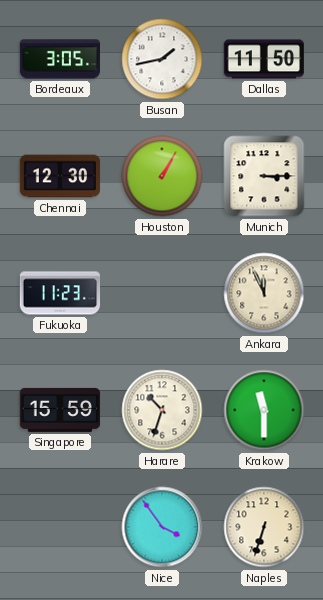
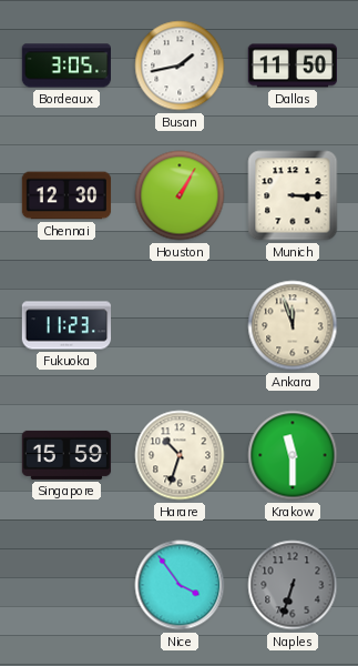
Ankara: 11:56 -> 11:57
Naples dial: cream -> grey
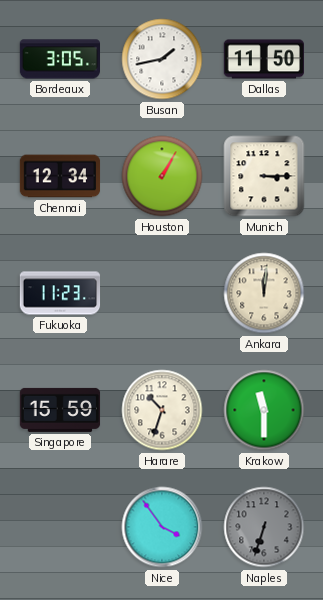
Chennai: 12:30 -> 12:34
Ankara: 11:57 -> 12:01
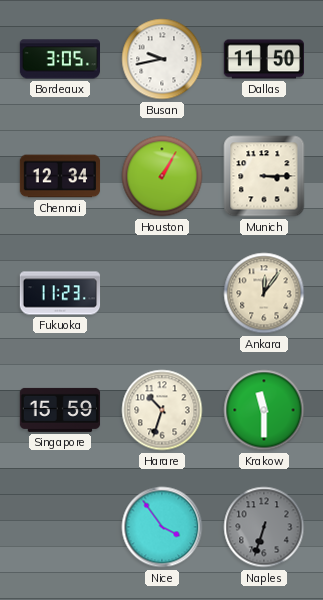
Busan: 1:43 -> 9:43
Ankara: 12:01 -> 12:06
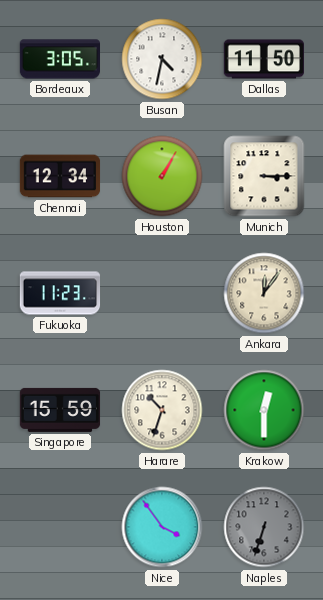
Busan: 9:43 -> 4:32
Krakow: 11:30 -> 12:30
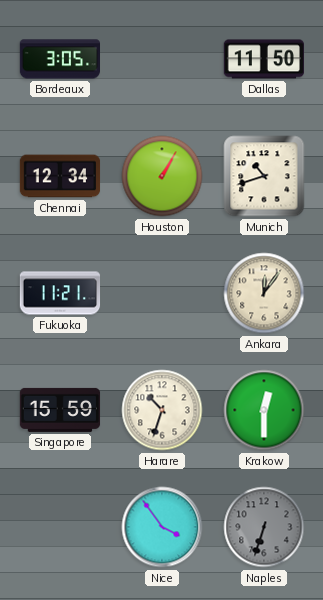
Busan: 4:32 -> none
Munich: 3:15 -> 10:42
Fukuoka: 11:23 -> 11:21
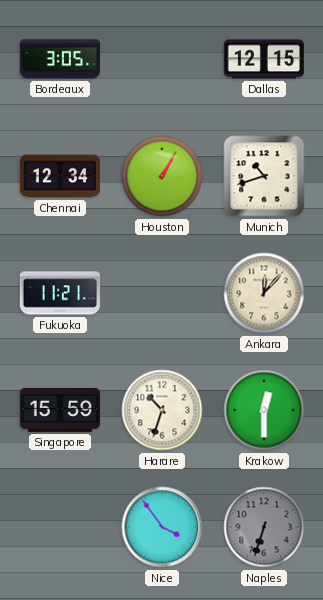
Dallas: 11:50 -> 12:15
Ankara: 12:06 -> 12:07
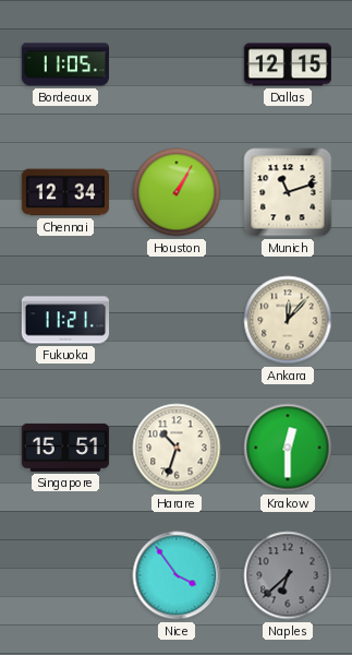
Bordeaux: 3:05 -> 11:05
Munich: 10:42 -> 11:12
Singapore: 15:59 -> 15:51
Naples: 6:33 -> 6:38
